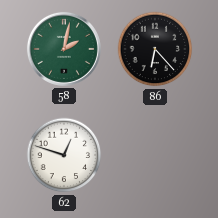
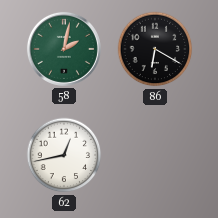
86: 6:23 -> 6:20
62: 12:48 -> 12:43
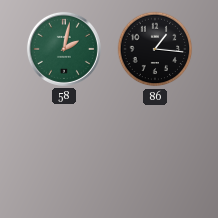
86: 6:20 -> 1:16
62: 12:43 -> none
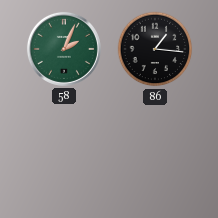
58: 2:02 -> 2:04
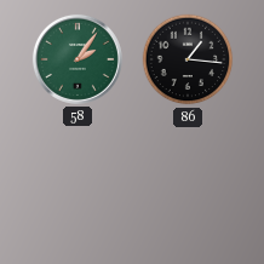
58: 2:04 -> 2:06
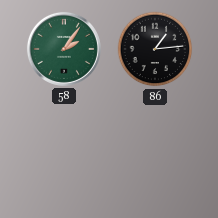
86: 1:16 -> 1:14
